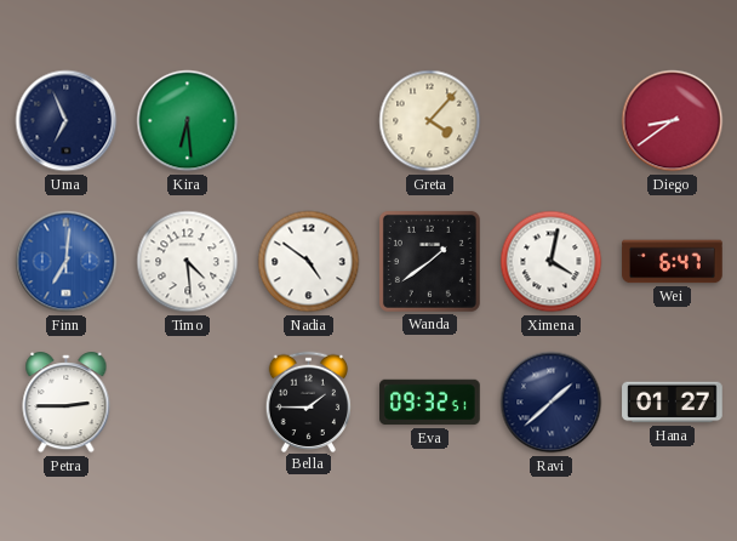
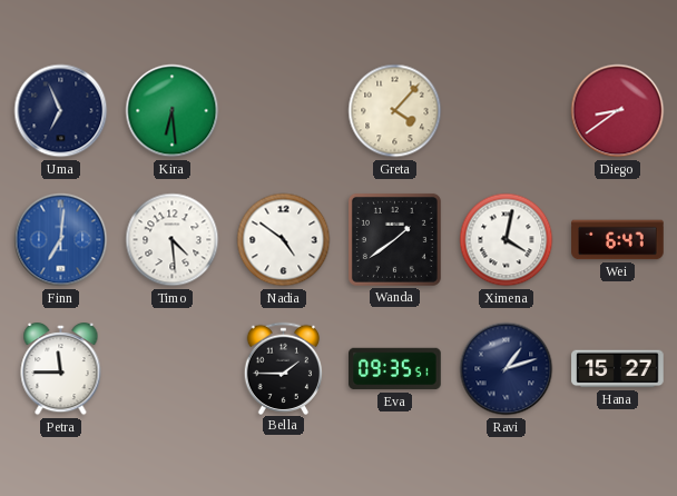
Petra: 2:45 -> 11:45
Eva: 09:32 -> 09:35
Ravi: 1:38 -> 1:12
Hana: 01:27 -> 15:27
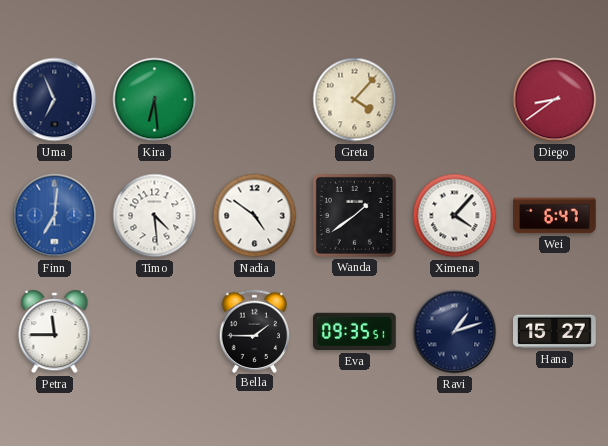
Ximena: 4:02 -> 4:07
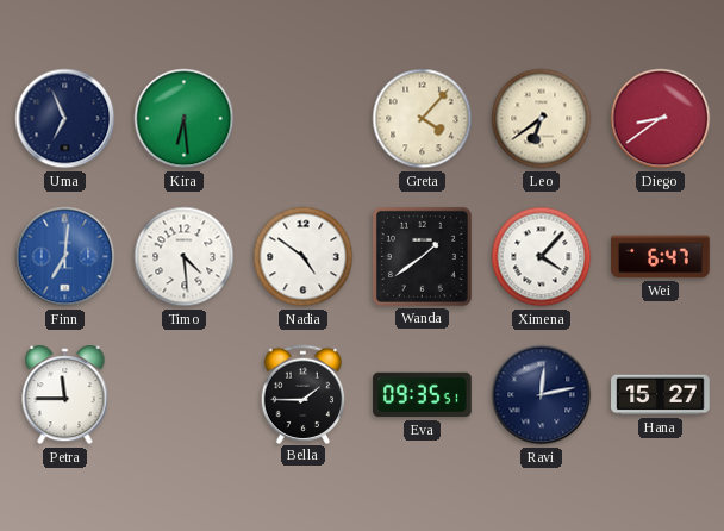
Leo: none -> 6:39
Ravi: 1:12 -> 12:13
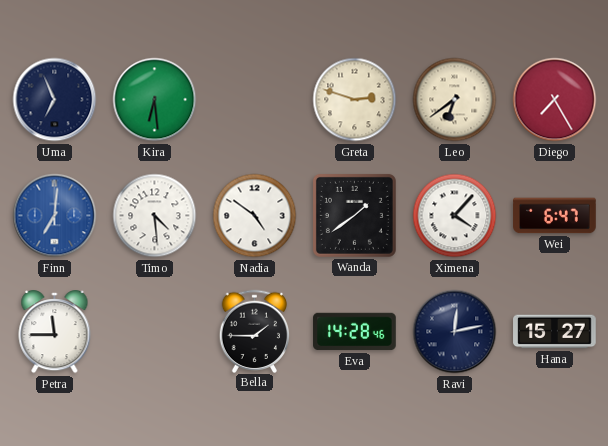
Greta: 4:07 -> 2:48
Diego: 8:39 -> 7:25
Eva: 09:35 -> 14:28
